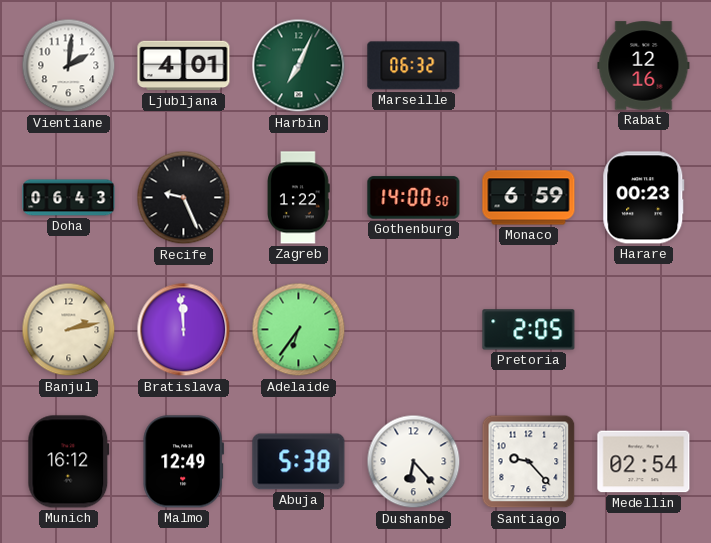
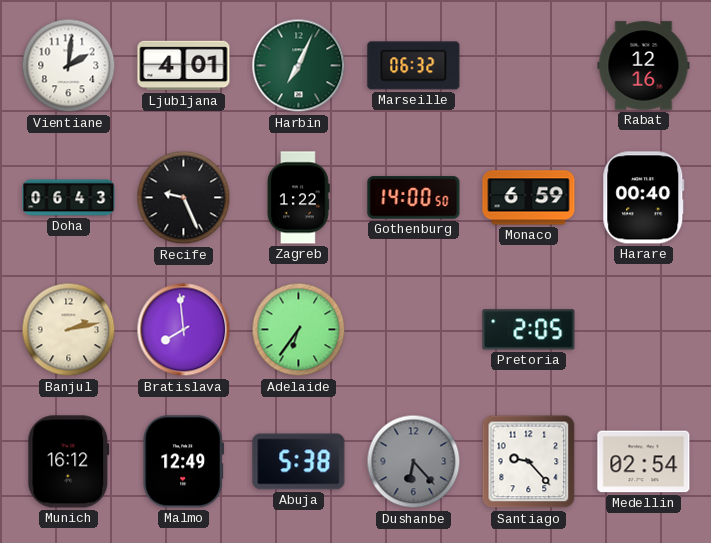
Harare: 00:23 -> 00:40
Bratislava: 11:59 -> 7:59
Dushanbe dial: white -> grey
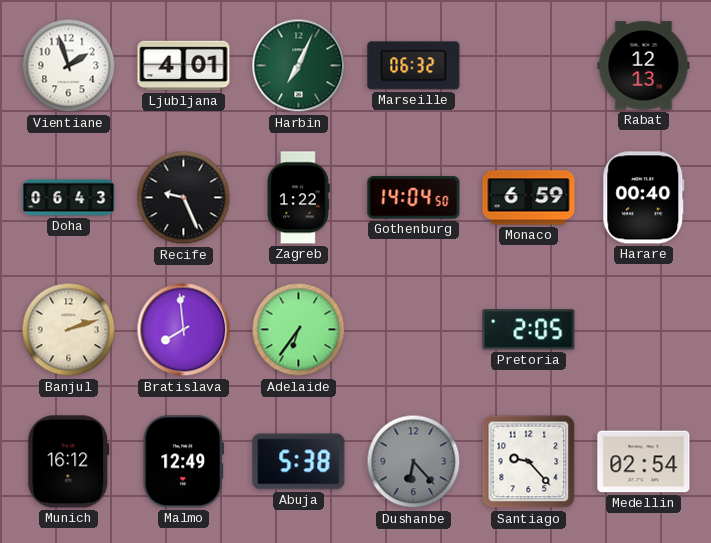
Vientiane: 2:01 -> 1:57
Rabat: 12:16 -> 12:13
Gothenburg: 14:00 -> 14:04
Banjul: 2:13 -> 2:12
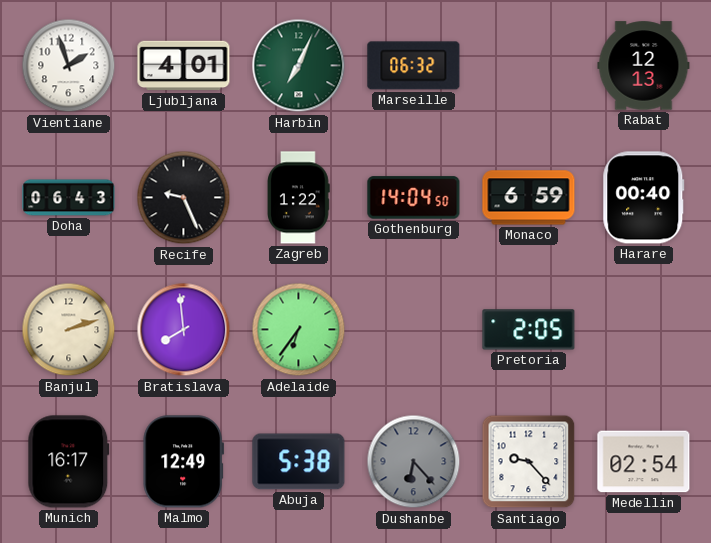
Munich: 16:12 -> 16:17
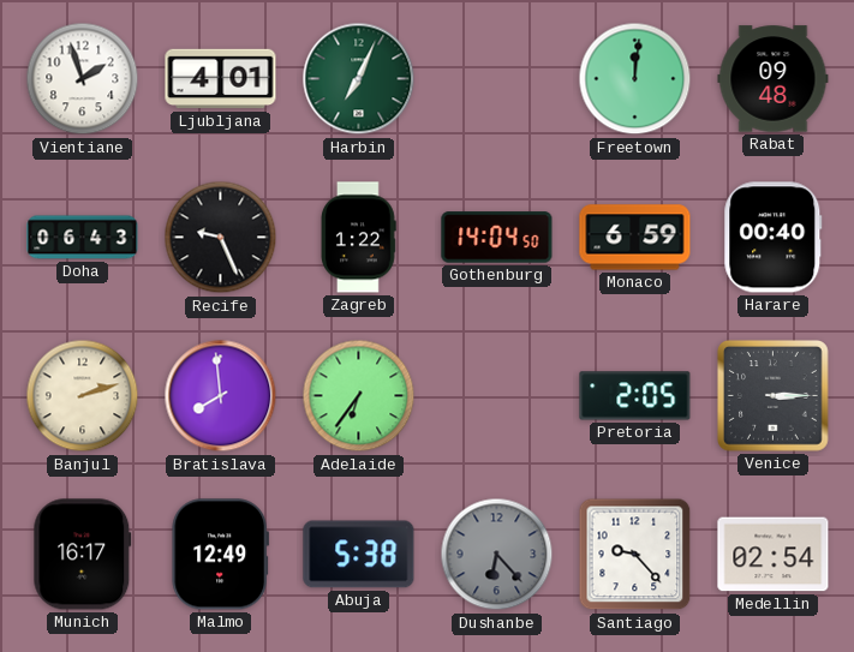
Marseille: 06:32 -> none
Freetown: none -> 12:01
Rabat: 12:13 -> 09:48
Venice: none -> 3:15
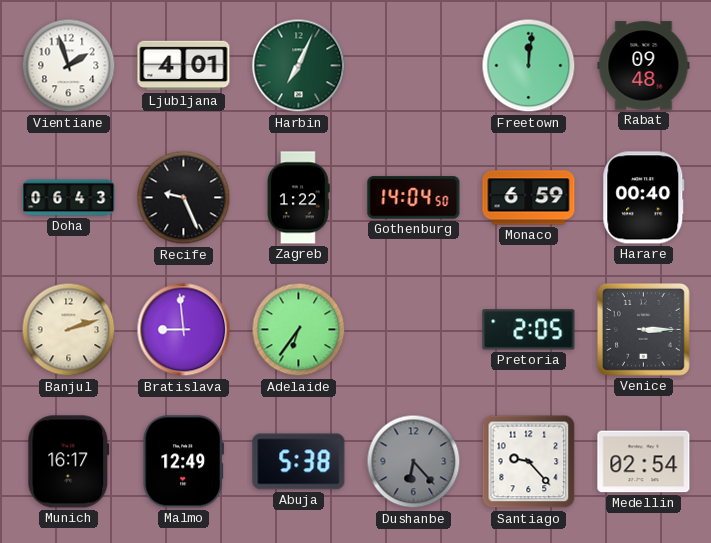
Bratislava: 7:59 -> 8:59
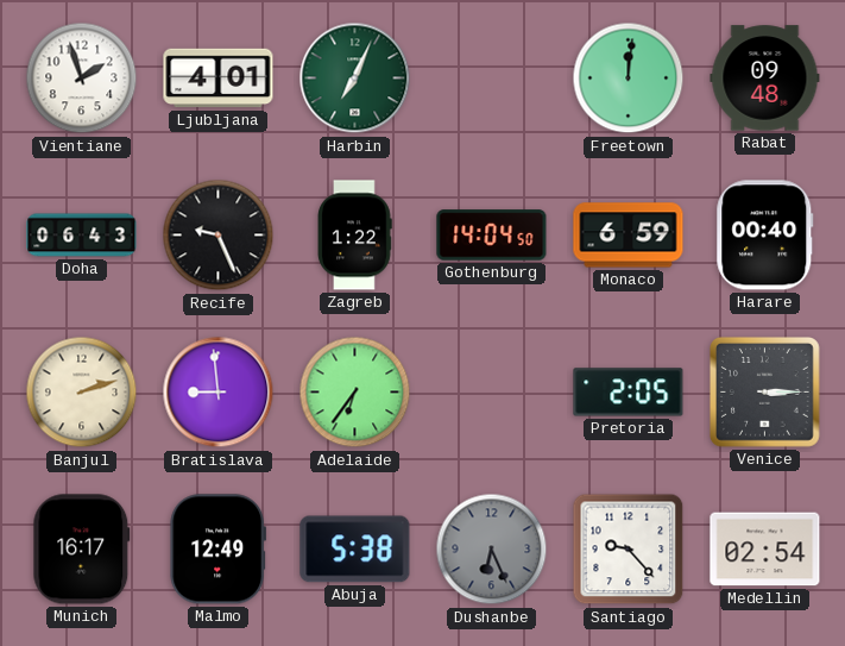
Dushanbe: 6:23 -> 6:26
